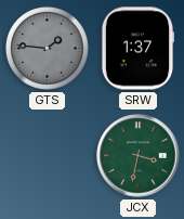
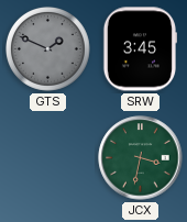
GTS: 1:46 -> 1:49
SRW: 1:37 -> 3:45
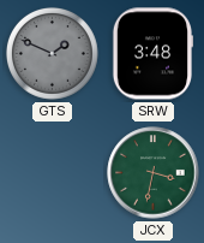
SRW: 3:45 -> 3:48
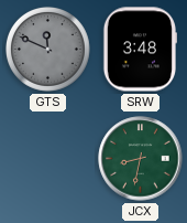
GTS: 1:49 -> 11:49
JCX: 3:32 -> 8:32
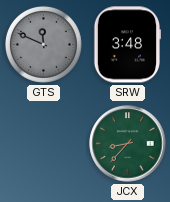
JCX: 8:32 -> 8:37
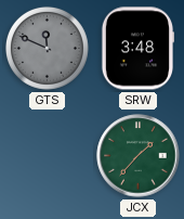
JCX: 8:37 -> 1:37
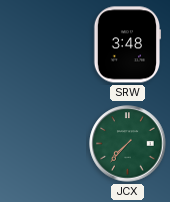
GTS: 11:49 -> none
JCX: 1:37 -> 7:37
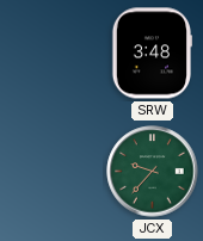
JCX: 7:37 -> 9:37
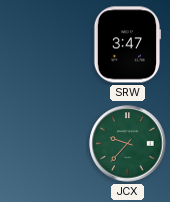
SRW: 3:48 -> 3:47
